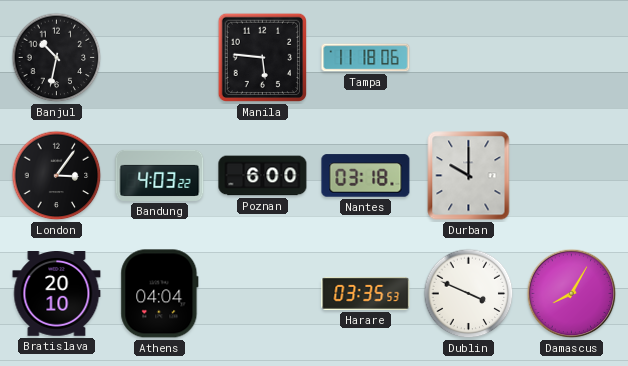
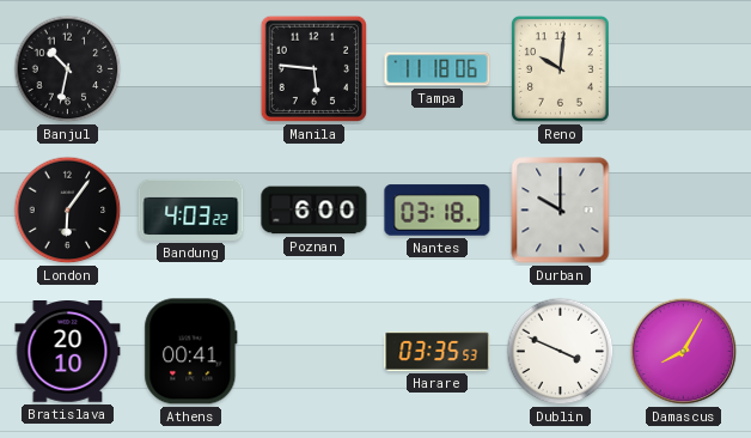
Reno: none -> 10:01
London: 3:06 -> 6:06
Athens: 04:04 -> 00:41
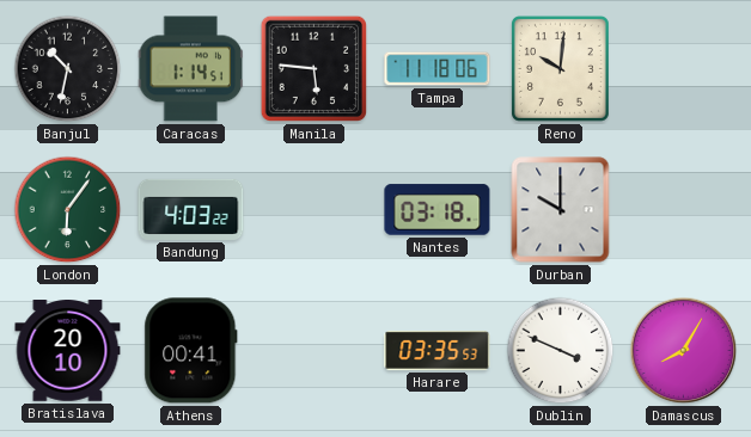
Caracas: none -> 1:14
London dial: black -> green
Poznan: 6:00 -> none
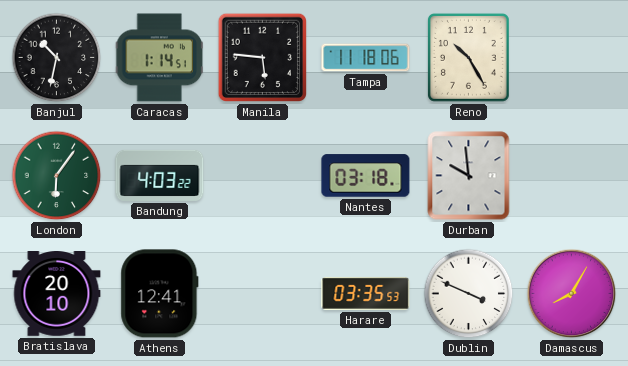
Reno: 10:01 -> 10:25
Durban: 10:00 -> 9:59
Athens: 00:41 -> 12:41
